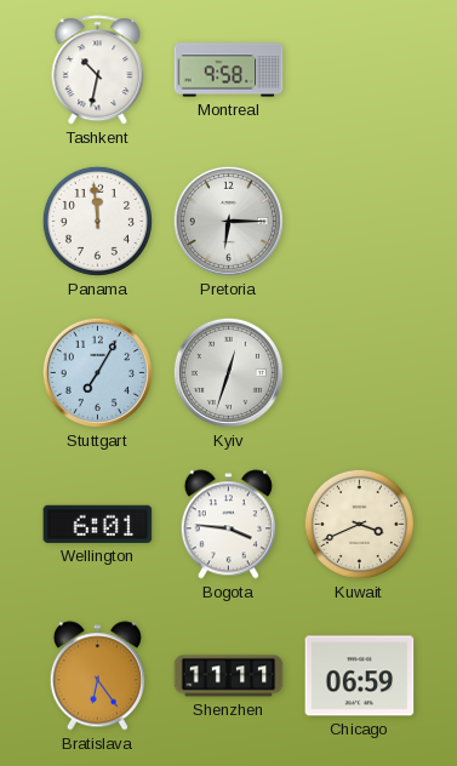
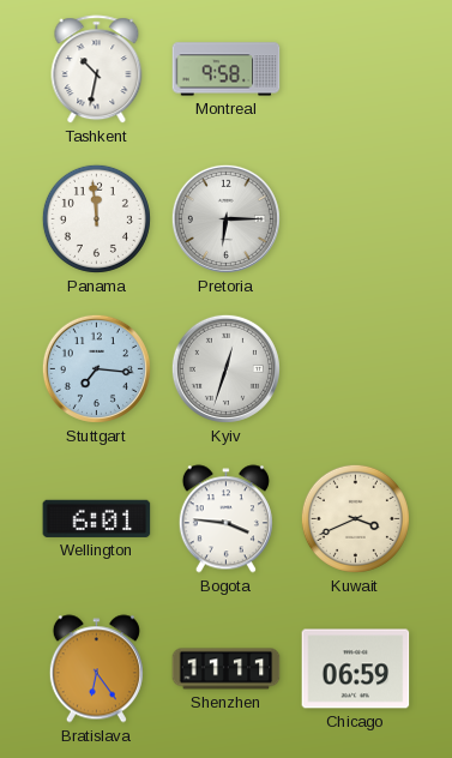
Stuttgart: 7:05 -> 7:16
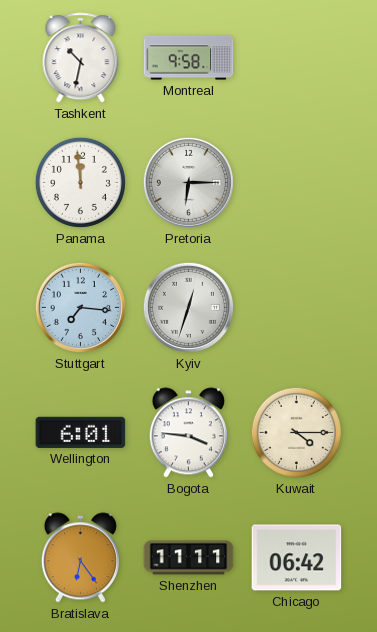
Kuwait: 3:41 -> 4:15
Chicago: 06:59 -> 06:42
